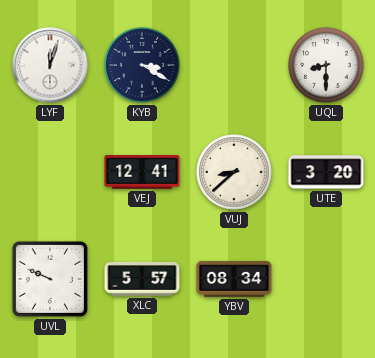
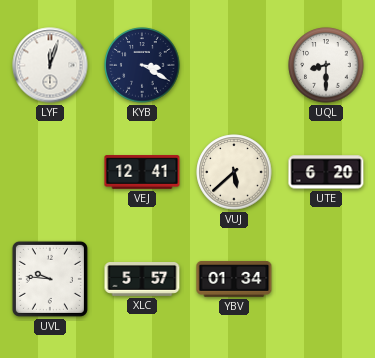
VUJ: 8:38 -> 5:38
UTE: 3:20 -> 6:20
UVL: 9:49 -> 9:46
YBV: 08:34 -> 01:34
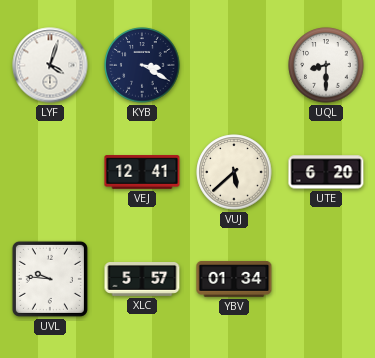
LYF: 12:03 -> 4:03
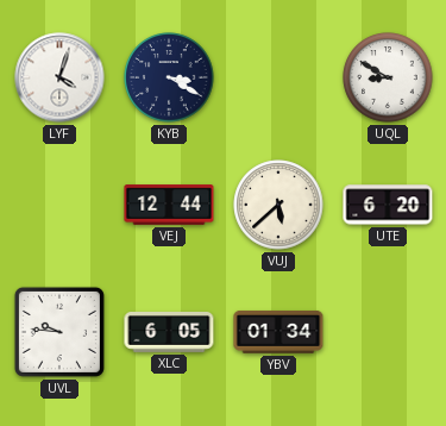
UQL: 8:30 -> 8:50
VEJ: 12:41 -> 12:44
XLC: 5:57 -> 6:05
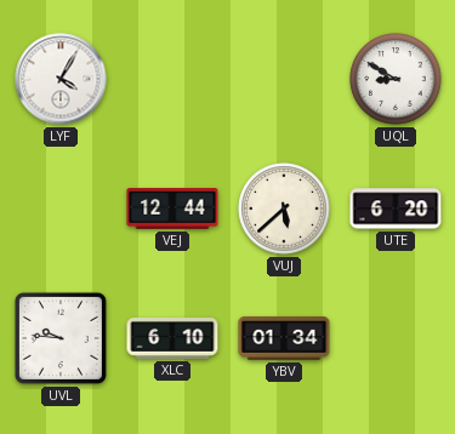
LYF: 4:03 -> 4:05
KYB: 3:20 -> none
XLC: 6:05 -> 6:10
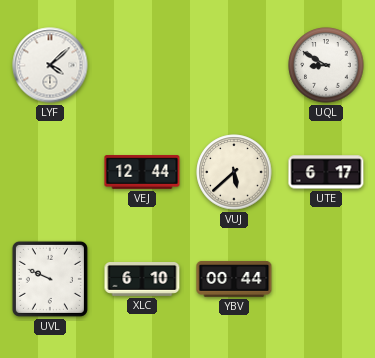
LYF: 4:05 -> 4:08
UTE: 6:20 -> 6:17
UVL: 9:46 -> 9:49
YBV: 01:34 -> 00:44
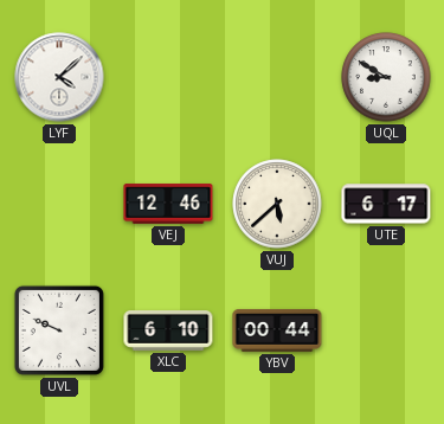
VEJ: 12:44 -> 12:46
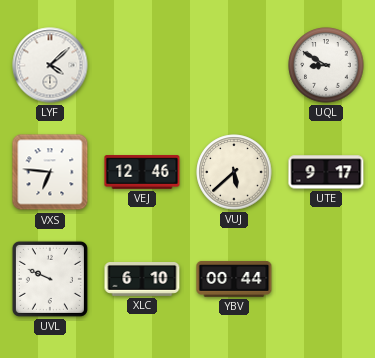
VXS: none -> 6:46
UTE: 6:17 -> 9:17
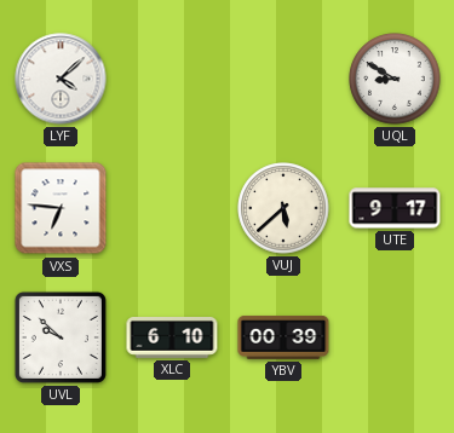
VEJ: 12:46 -> none
UVL: 9:49 -> 9:52
YBV: 00:44 -> 00:39
